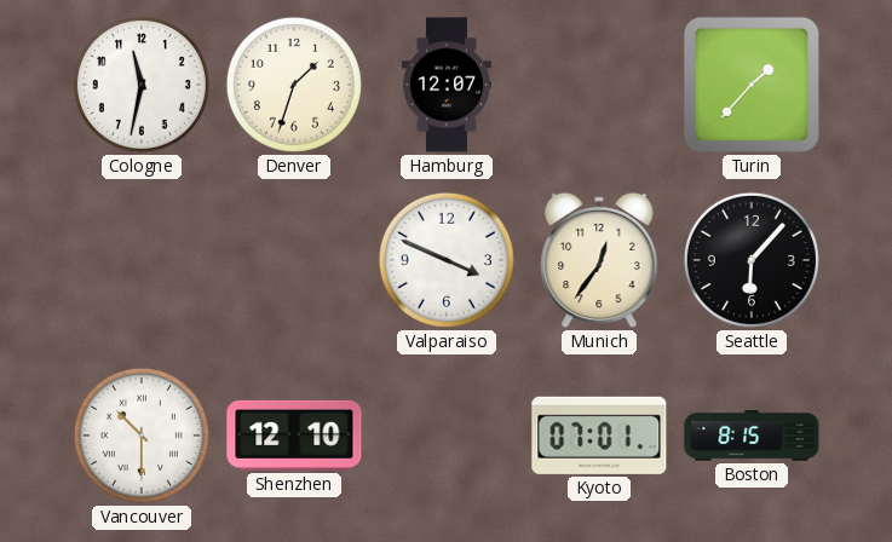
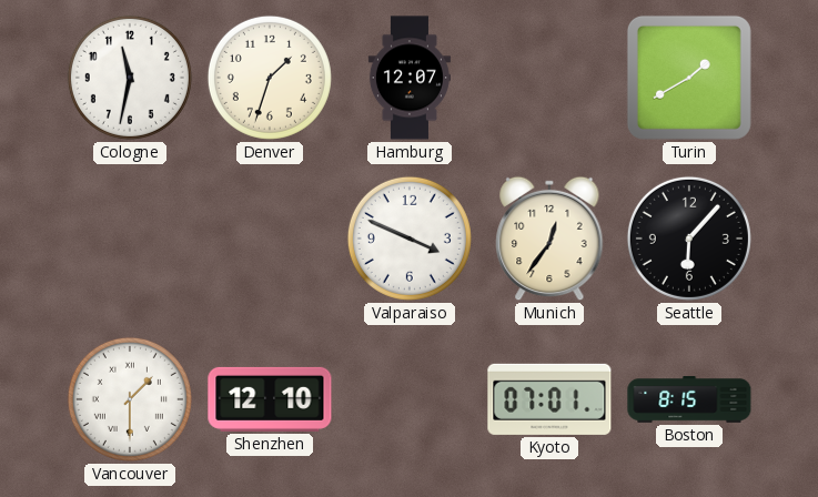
Turin: 1:37 -> 1:40
Vancouver: 10:30 -> 1:30
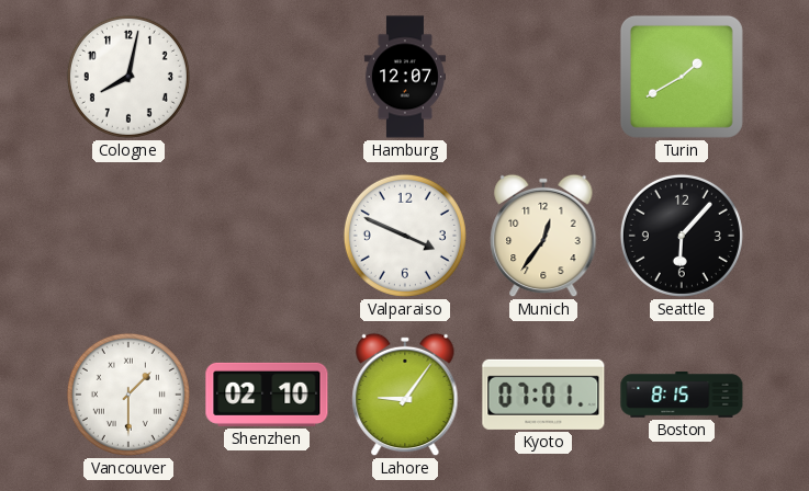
Cologne: 11:32 -> 8:02
Denver: 1:33 -> none
Shenzhen: 12:10 -> 02:10
Lahore: none -> 9:06
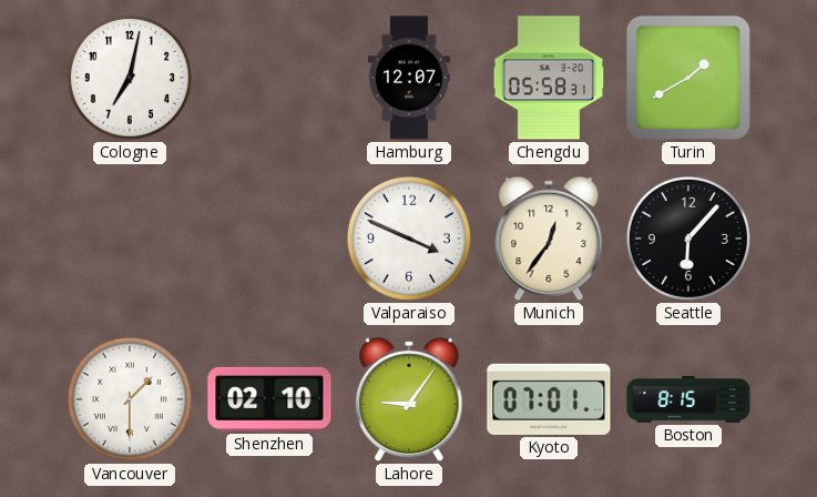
Cologne: 8:02 -> 7:02
Chengdu: none -> 05:58
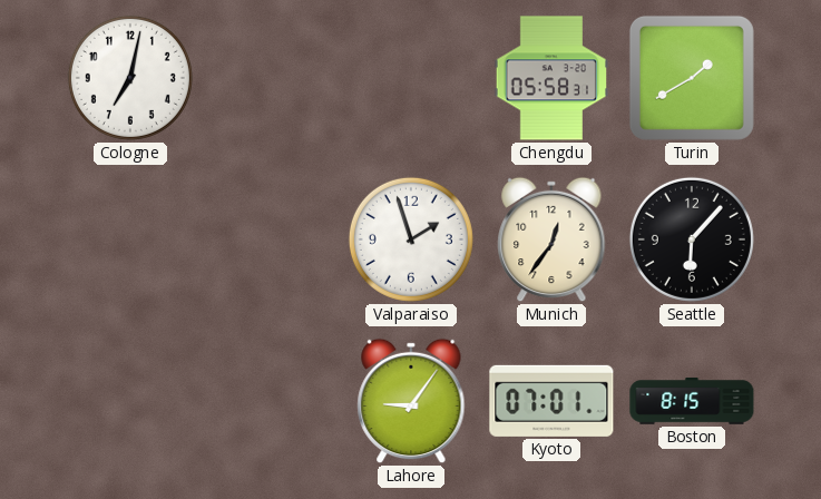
Hamburg: 12:07 -> none
Valparaiso: 3:49 -> 1:57
Vancouver: 1:30 -> none
Shenzhen: 02:10 -> none
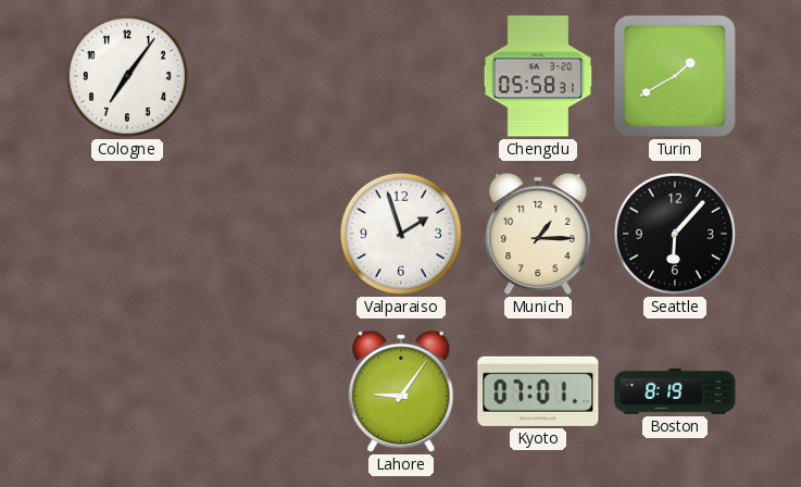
Cologne: 7:02 -> 7:06
Munich: 12:36 -> 1:15
Boston: 8:15 -> 8:19
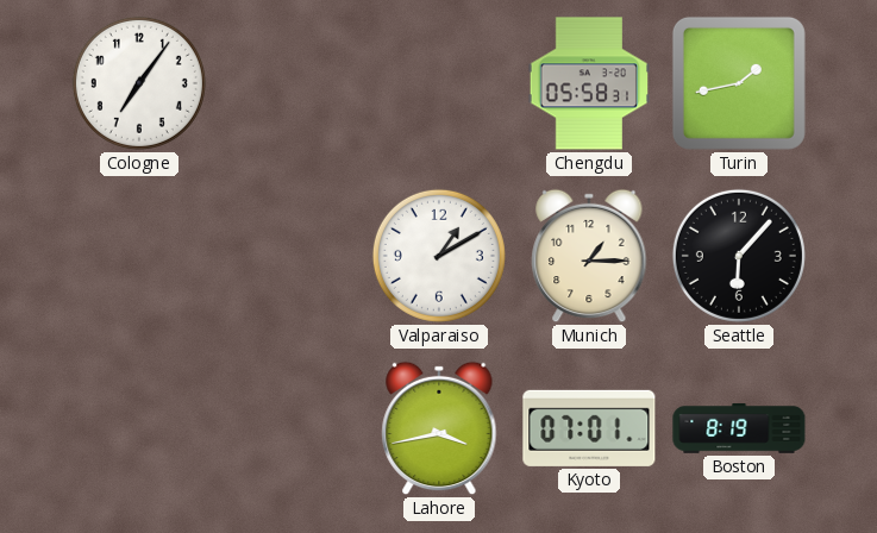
Turin: 1:40 -> 1:43
Valparaiso: 1:57 -> 1:10
Lahore: 9:06 -> 3:43
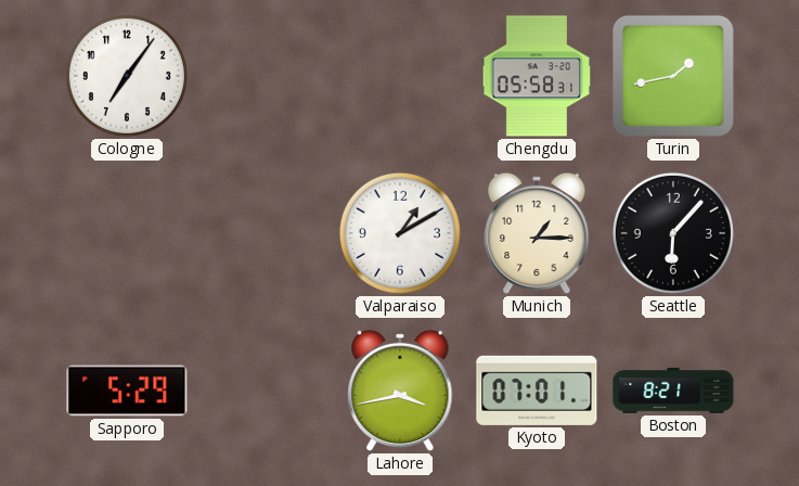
Sapporo: none -> 5:29
Boston: 8:19 -> 8:21
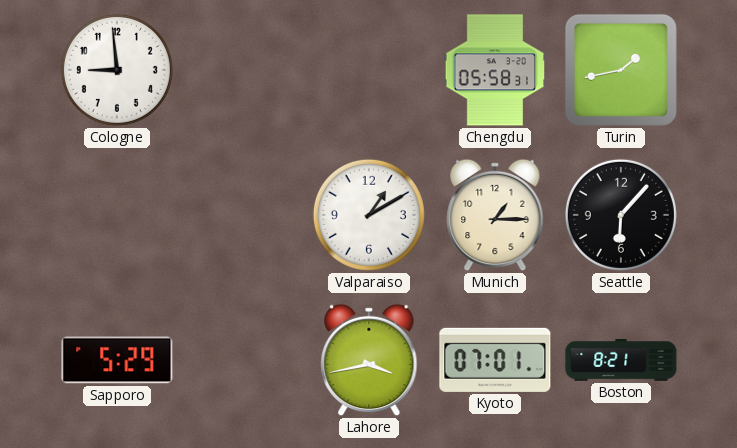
Cologne: 7:06 -> 8:59
